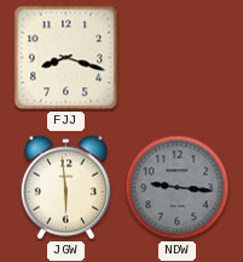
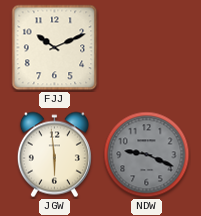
FJJ: 8:18 -> 10:11
NDW: 9:16 -> 9:19
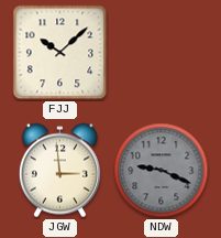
FJJ: 10:11 -> 10:08
JGW: 5:59 -> 2:59
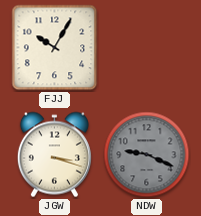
FJJ: 10:08 -> 10:05
JGW: 2:59 -> 3:18
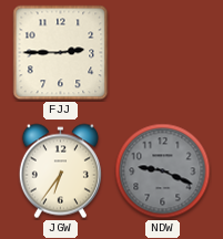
FJJ: 10:05 -> 2:45
JGW: 3:18 -> 6:36
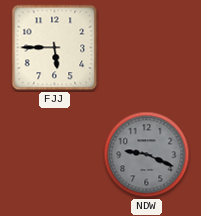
FJJ: 2:45 -> 5:45
JGW: 6:36 -> none
